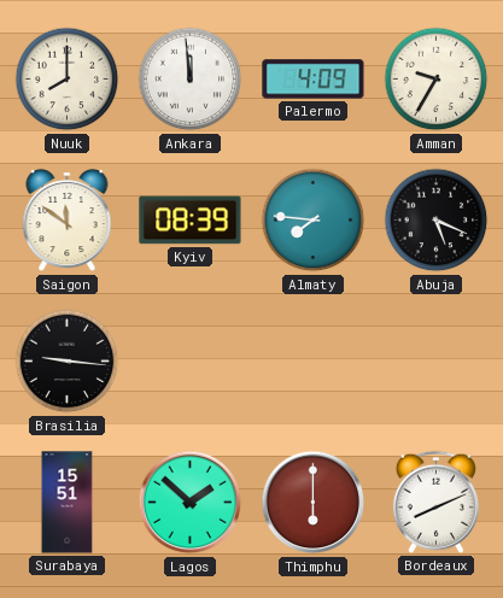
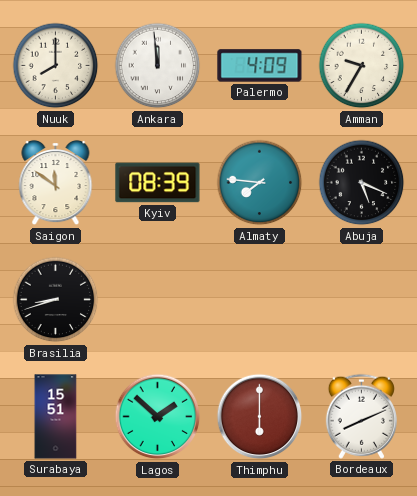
Brasilia: 9:16 -> 8:42
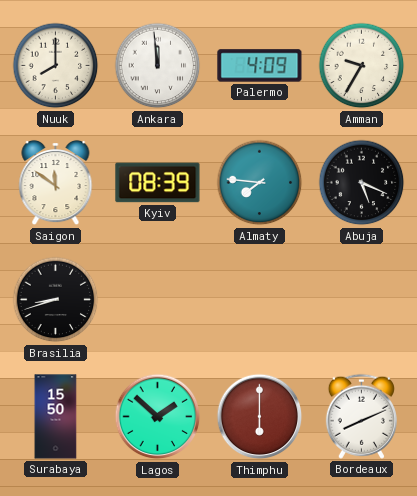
Surabaya: 15:51 -> 15:50
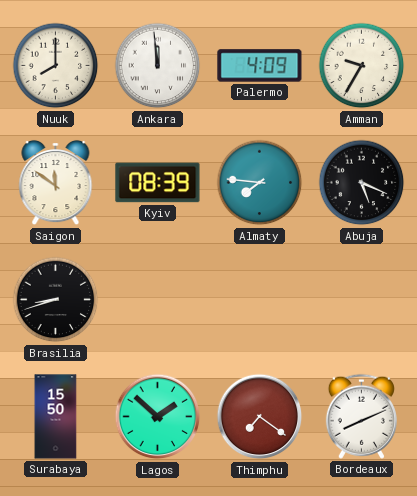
Thimphu: 6:00 -> 7:21
